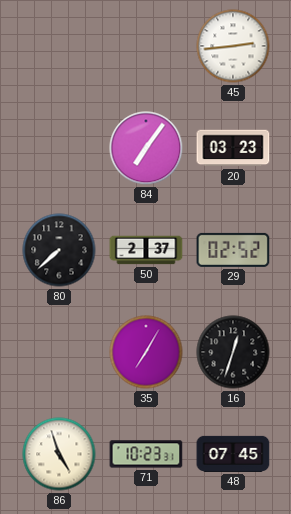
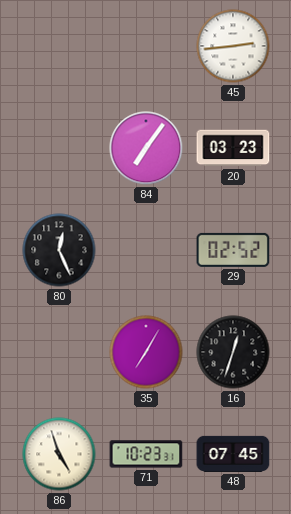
80: 7:38 -> 12:26
50: 2:37 -> none
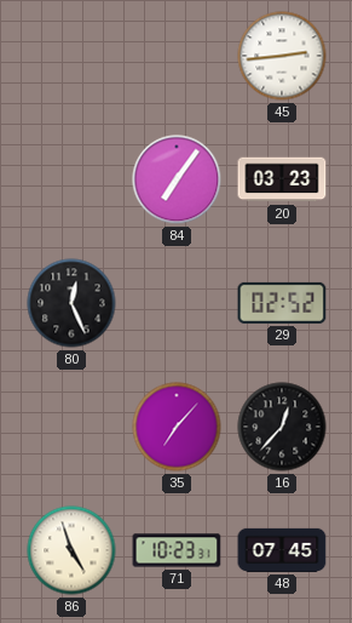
35: 7:05 -> 7:07
16: 12:33 -> 12:37
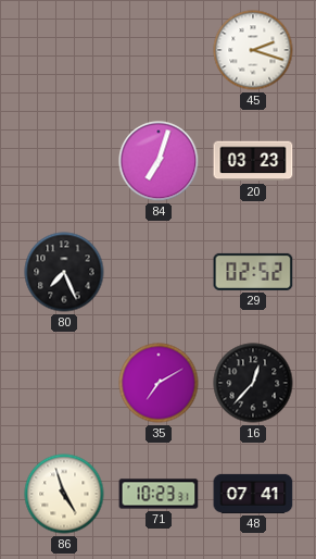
45: 2:44 -> 2:18
84: 7:06 -> 7:03
80: 12:26 -> 7:26
35: 7:07 -> 7:10
48: 07:45 -> 07:41
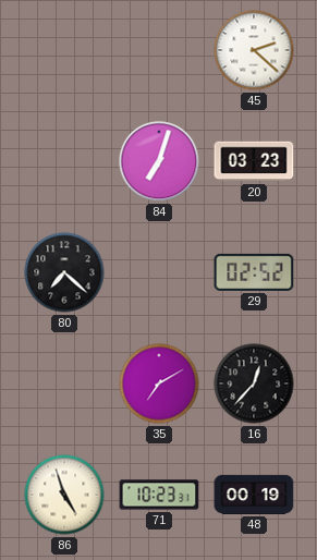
45: 2:18 -> 2:22
80: 7:26 -> 7:22
48: 07:41 -> 00:19
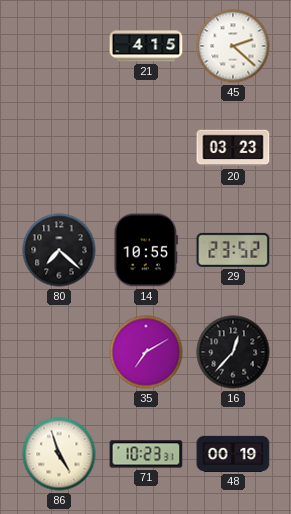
21: none -> 4:15
84: 7:03 -> none
14: none -> 10:55
29: 02:52 -> 23:52
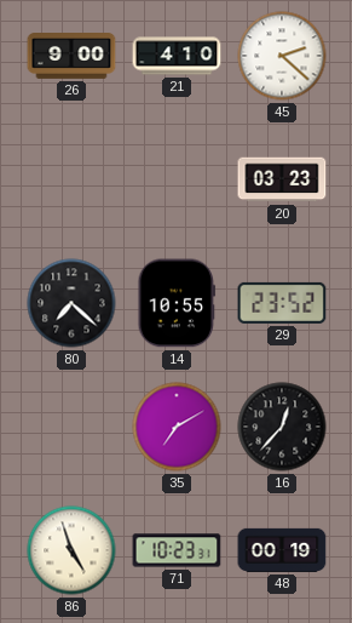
26: none -> 9:00
21: 4:15 -> 4:10
